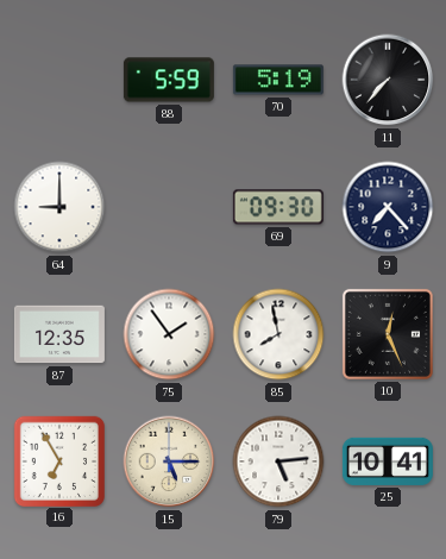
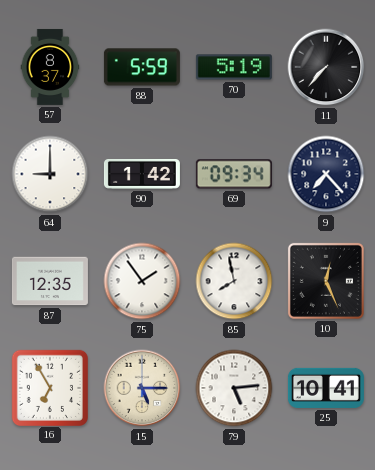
57: none -> 8:37
90: none -> 1:42
69: 09:30 -> 09:34
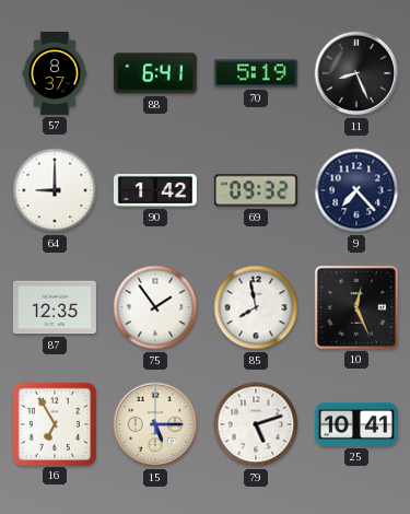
88: 5:59 -> 6:41
11: 7:37 -> 8:26
69: 09:34 -> 09:32
79: 5:14 -> 5:12
